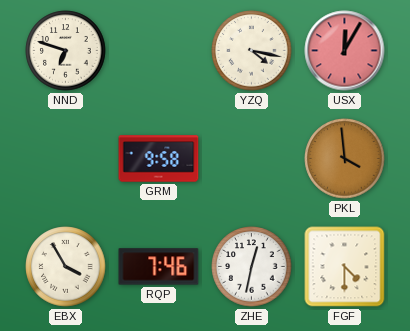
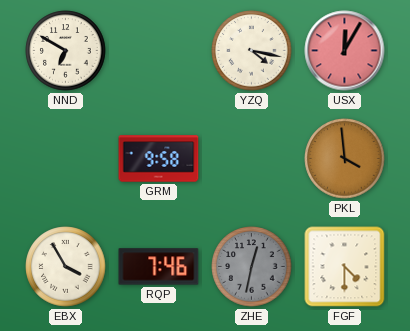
NND: 6:48 -> 6:50
ZHE dial: white -> grey
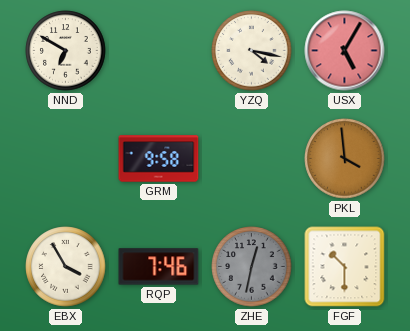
USX: 12:05 -> 5:05
FGF: 4:30 -> 10:30
